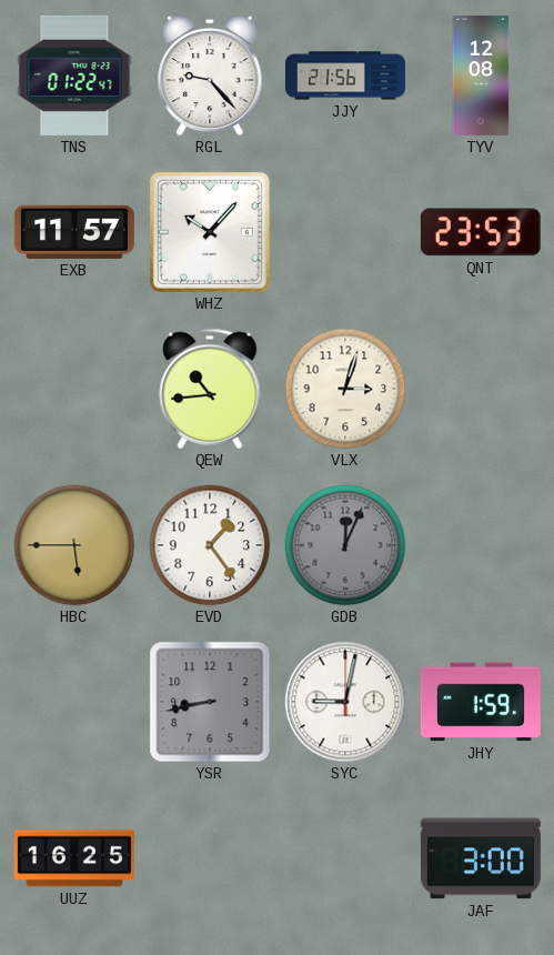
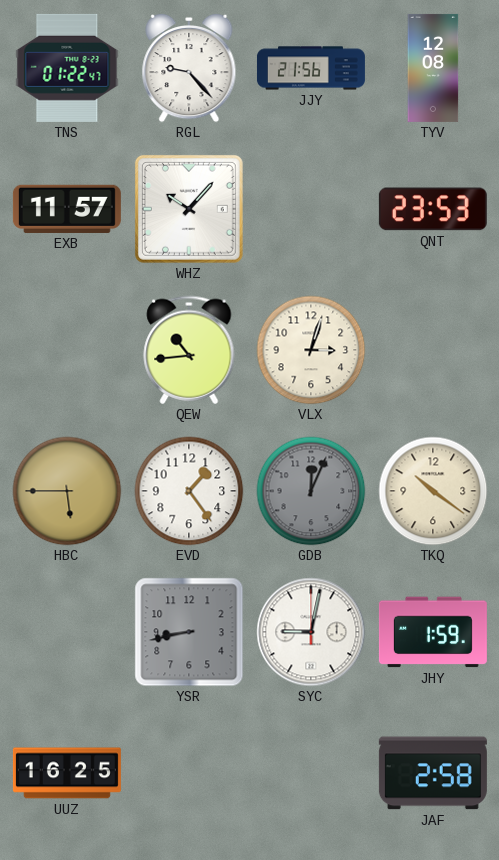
TKQ: none -> 10:21
JAF: 3:00 -> 2:58
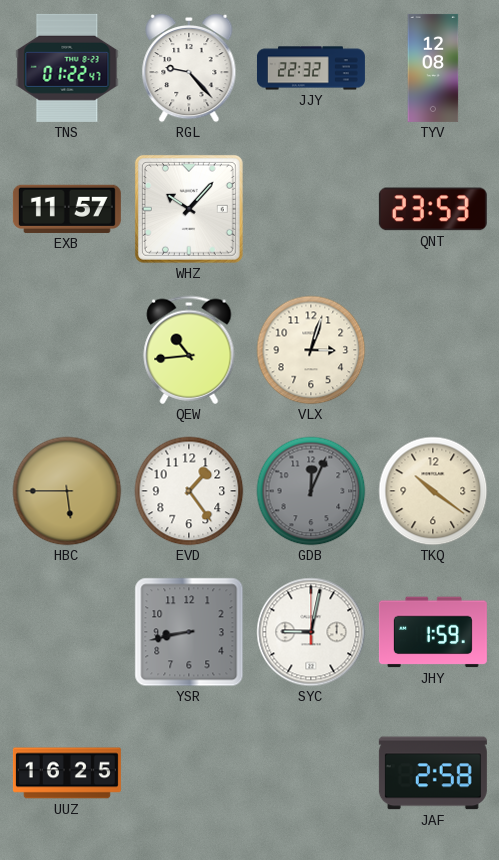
JJY: 21:56 -> 22:32
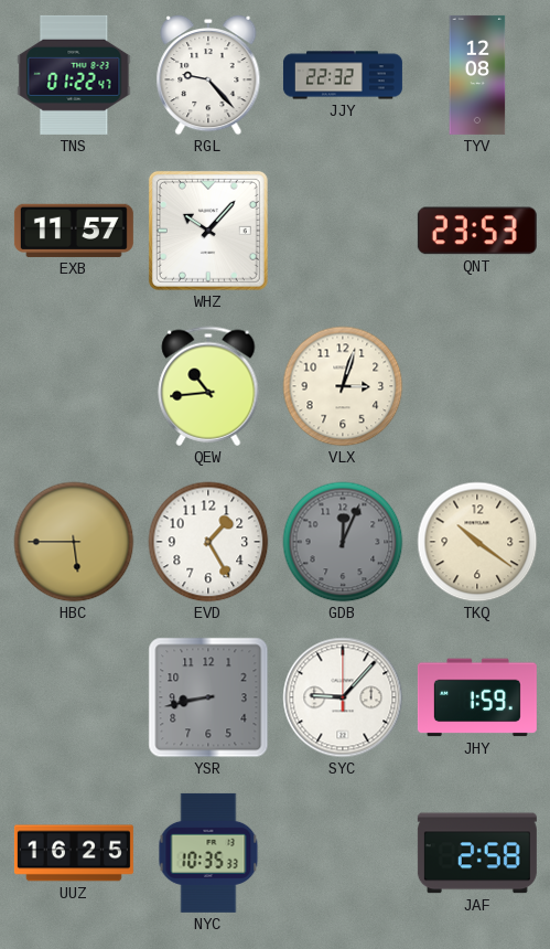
EVD: 1:24 -> 1:25
SYC: 9:02 -> 9:07
NYC: none -> 10:35
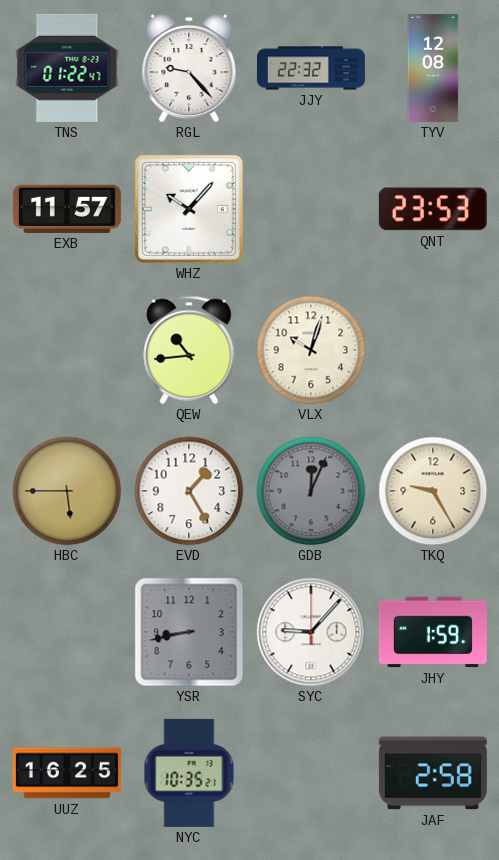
VLX: 3:03 -> 10:03
TKQ: 10:21 -> 9:25
NYC: 10:35:33 -> 10:35:21
